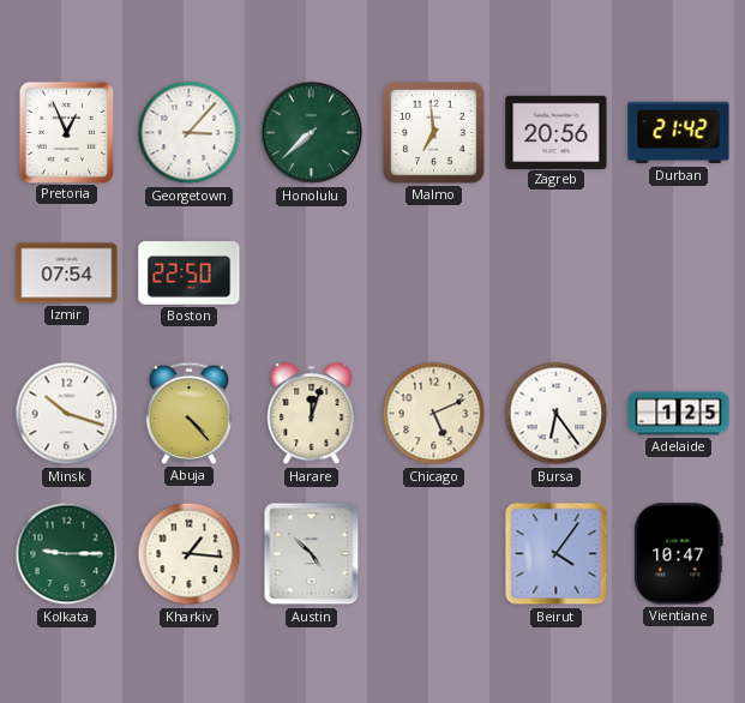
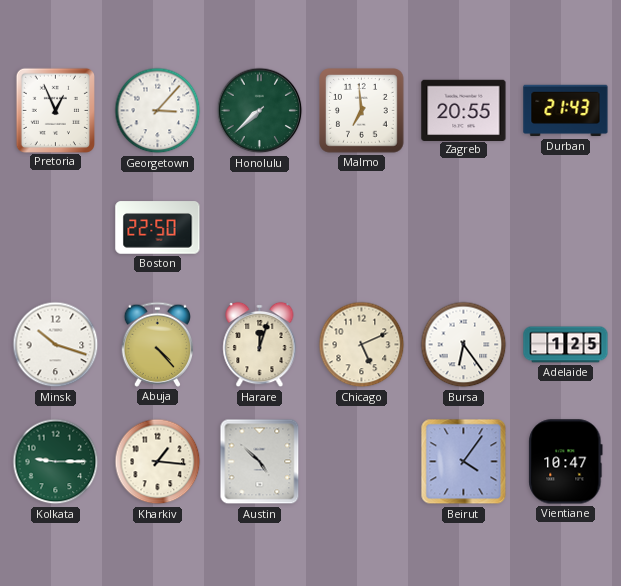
Zagreb: 20:56 -> 20:55
Durban: 21:42 -> 21:43
Izmir: 07:54 -> none
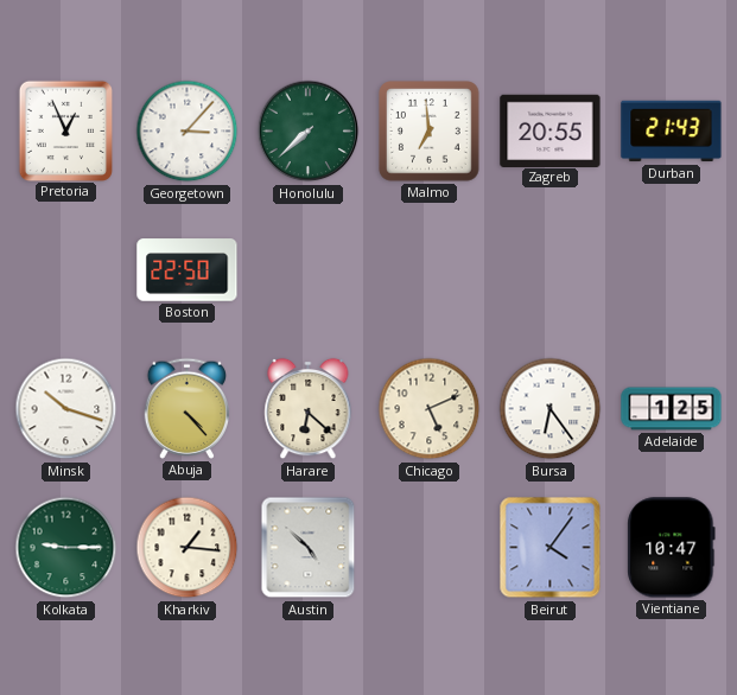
Harare: 12:03 -> 6:22
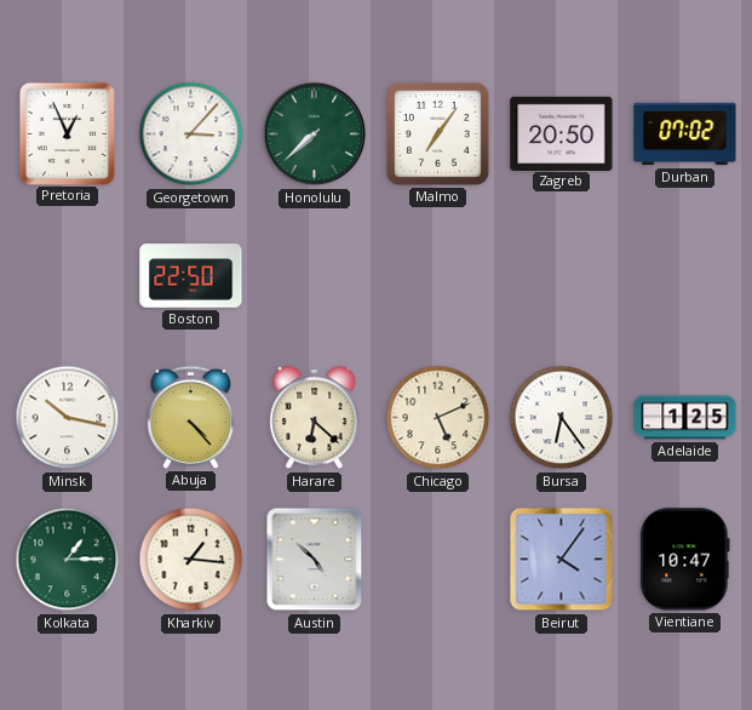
Malmo: 6:59 -> 7:06
Zagreb: 20:55 -> 20:50
Durban: 21:43 -> 07:02
Minsk: 10:18 -> 10:17
Kolkata: 9:15 -> 1:15
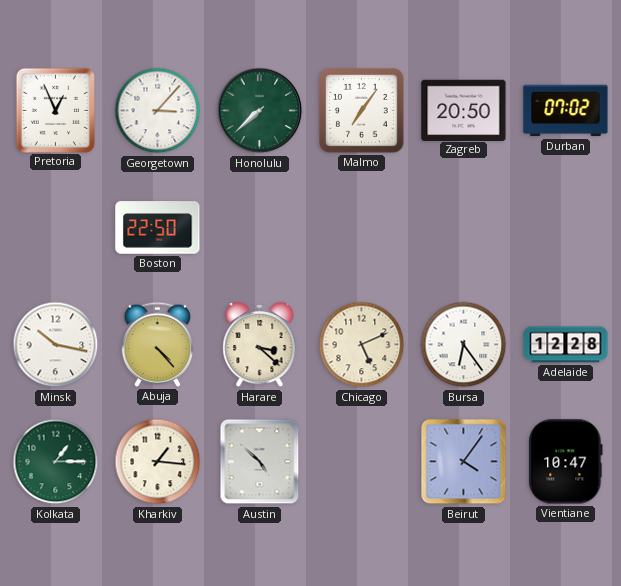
Harare: 6:22 -> 3:22
Adelaide: 1:25 -> 12:28
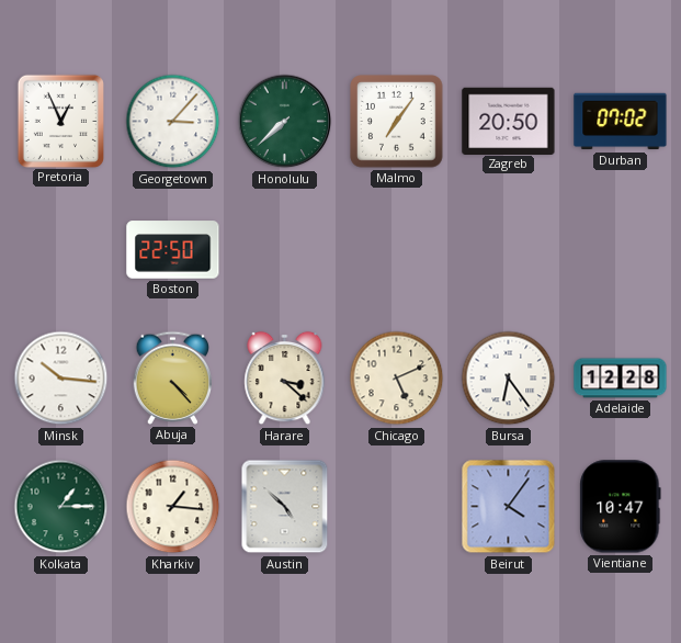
Minsk: 10:17 -> 10:16
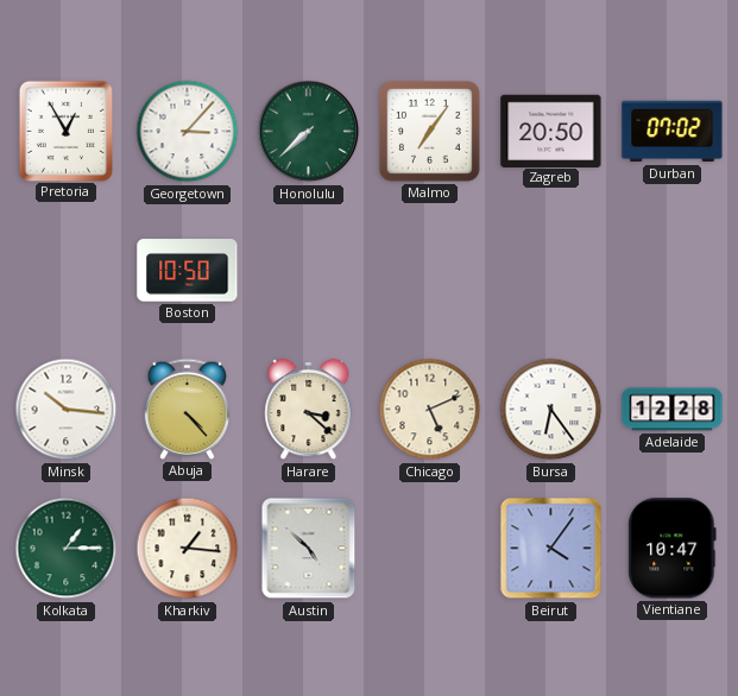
Pretoria: 12:56 -> 12:55
Boston: 22:50 -> 10:50
